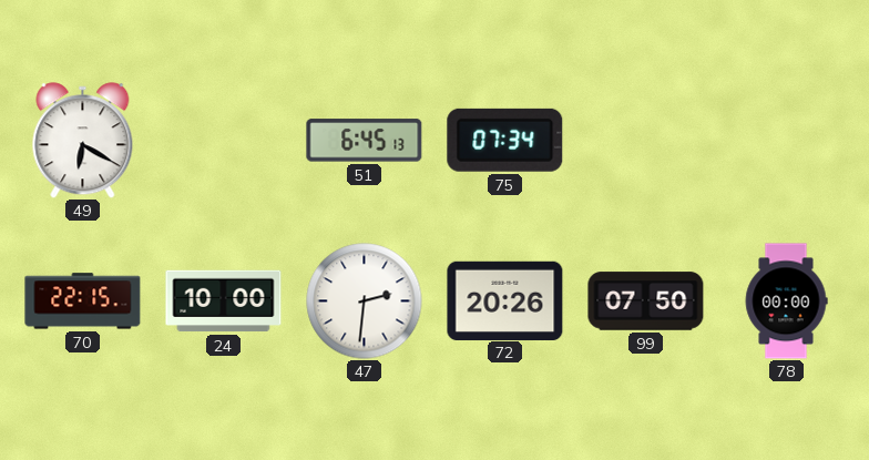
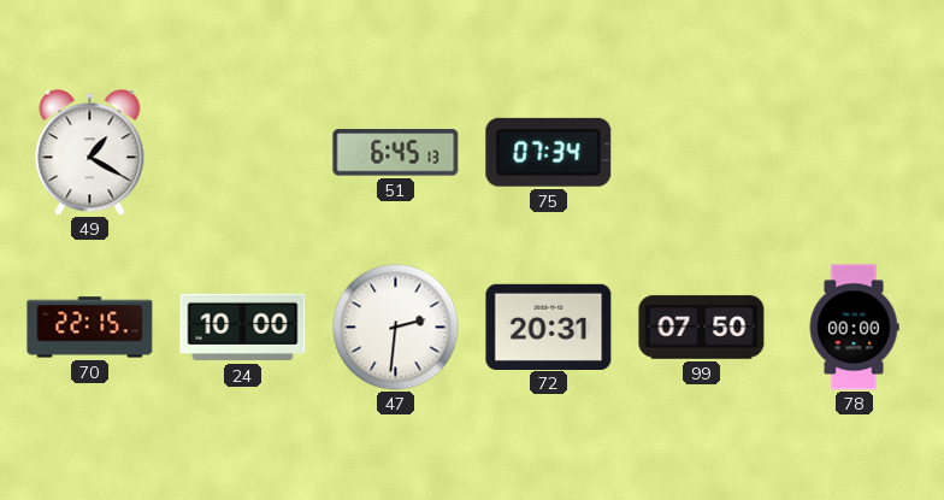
49: 6:20 -> 1:20
72: 20:26 -> 20:31
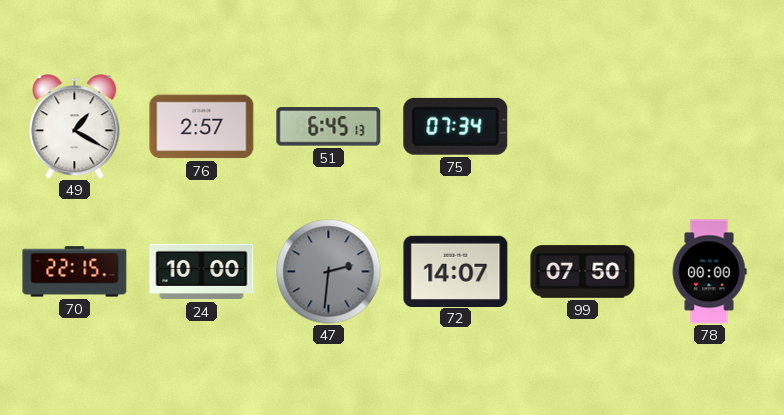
76: none -> 2:57
47 dial: white -> grey
72: 20:31 -> 14:07
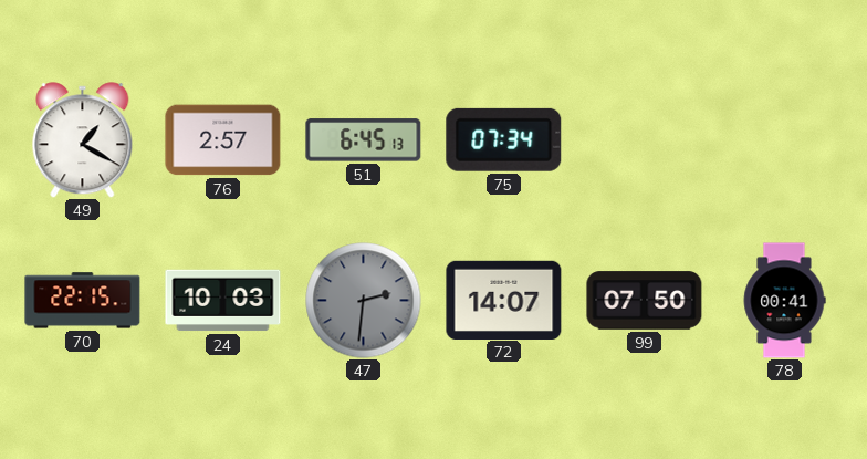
24: 10:00 -> 10:03
78: 00:00 -> 00:41
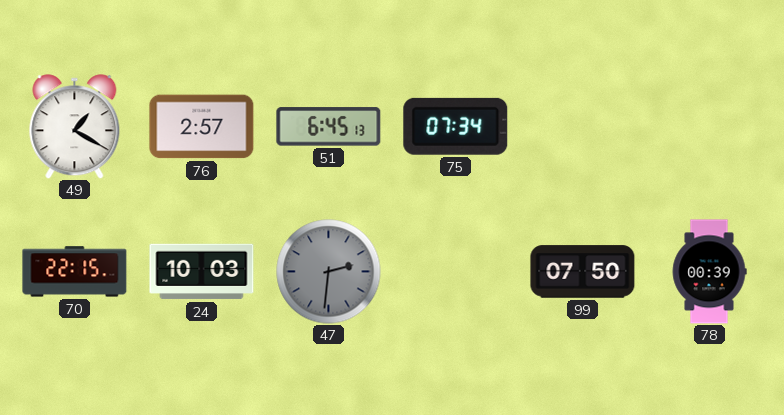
72: 14:07 -> none
78: 00:41 -> 00:39
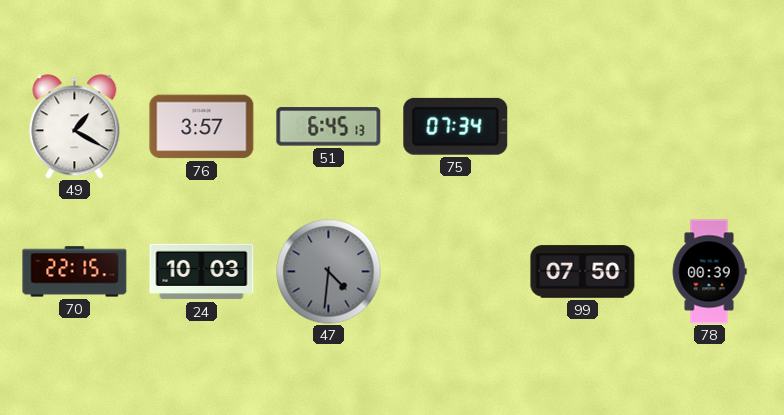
76: 2:57 -> 3:57
47: 2:31 -> 4:31
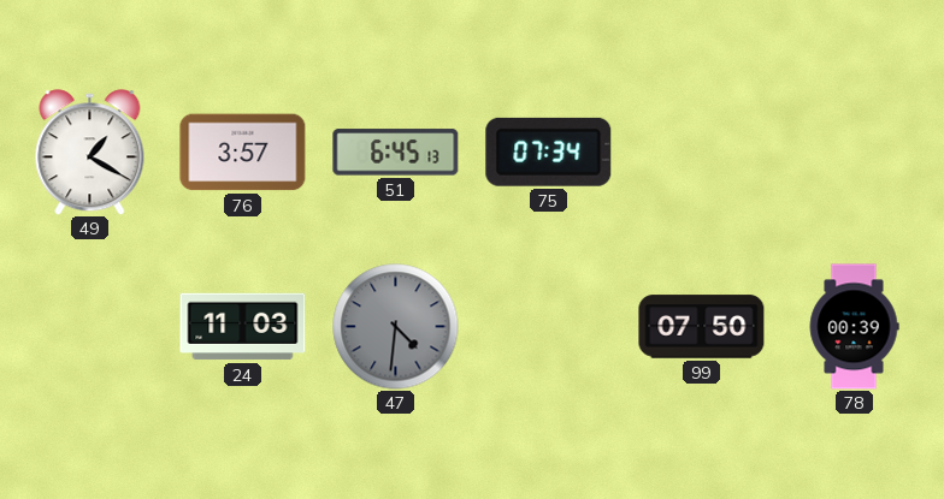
70: 22:15 -> none
24: 10:03 -> 11:03
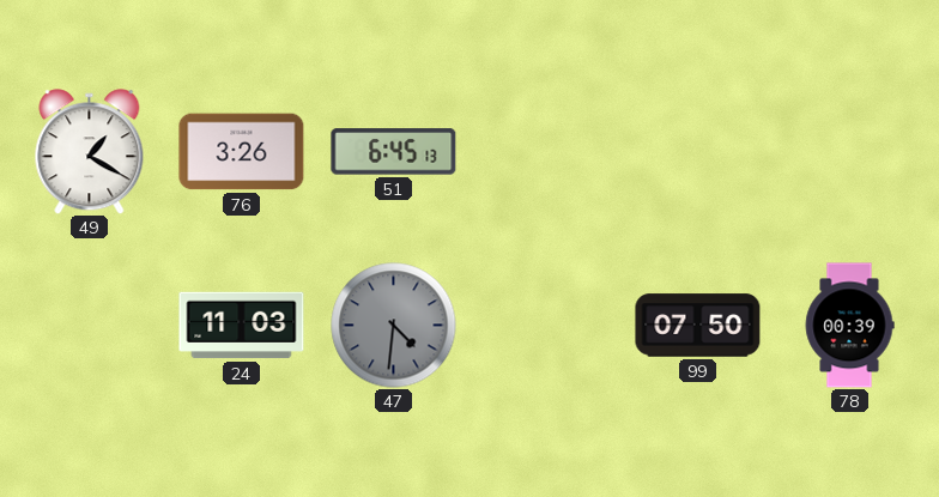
76: 3:57 -> 3:26
75: 07:34 -> none
